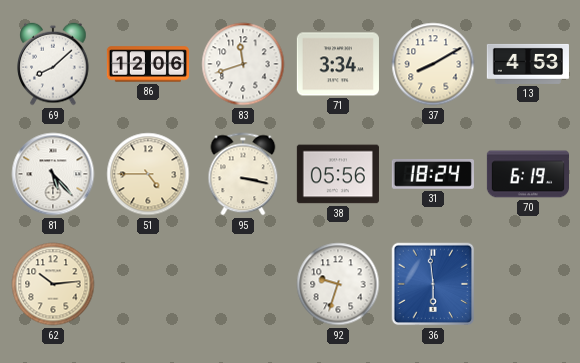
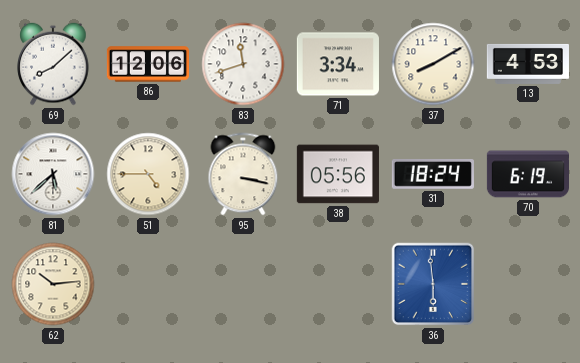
81: 5:23 -> 5:38
92: 9:33 -> none
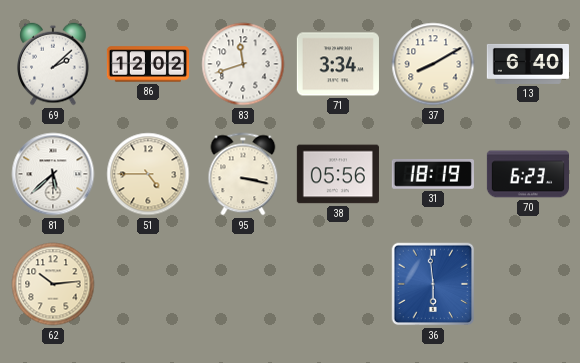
69: 8:08 -> 2:08
86: 12:06 -> 12:02
13: 4:53 -> 6:40
31: 18:24 -> 18:19
70: 6:19 -> 6:23
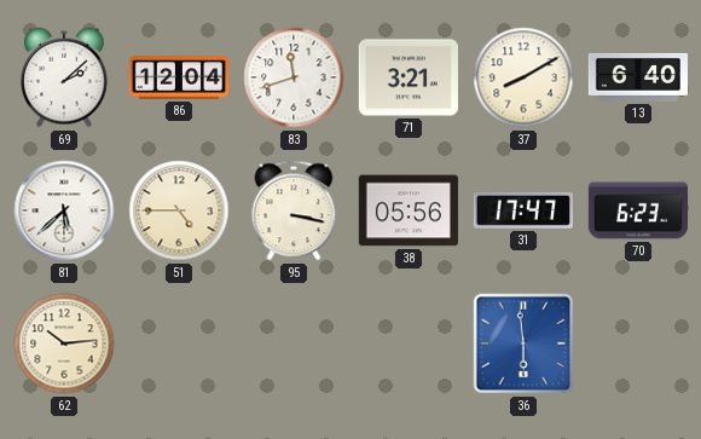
86: 12:02 -> 12:04
71: 3:34 -> 3:21
31: 18:19 -> 17:47
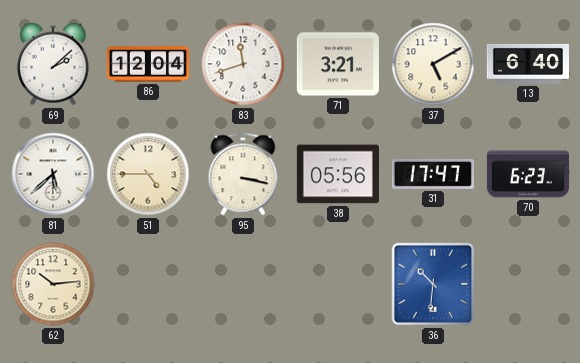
37: 8:10 -> 5:10
36: 5:59 -> 10:31
